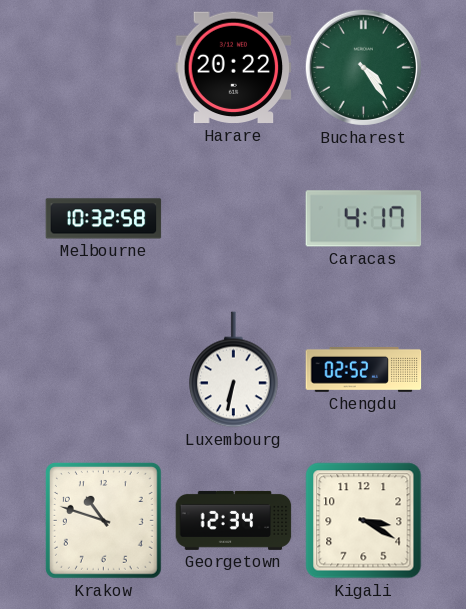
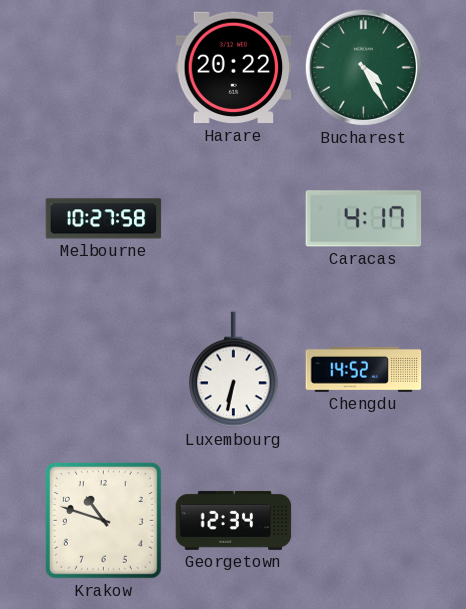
Bucharest: 4:24 -> 4:25
Melbourne: 10:32 -> 10:27
Chengdu: 02:52 -> 14:52
Kigali: 3:20 -> none
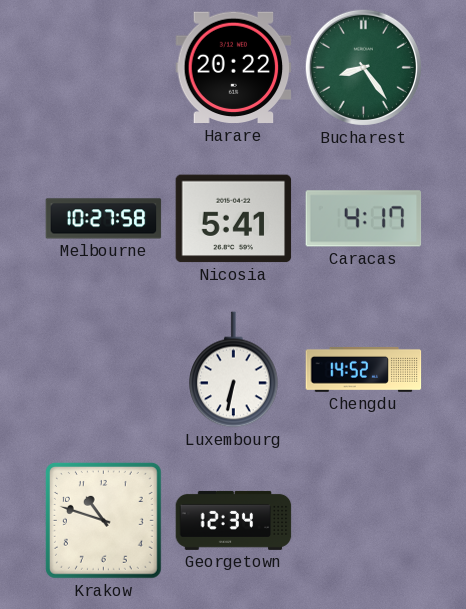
Bucharest: 4:25 -> 8:24
Nicosia: none -> 5:41
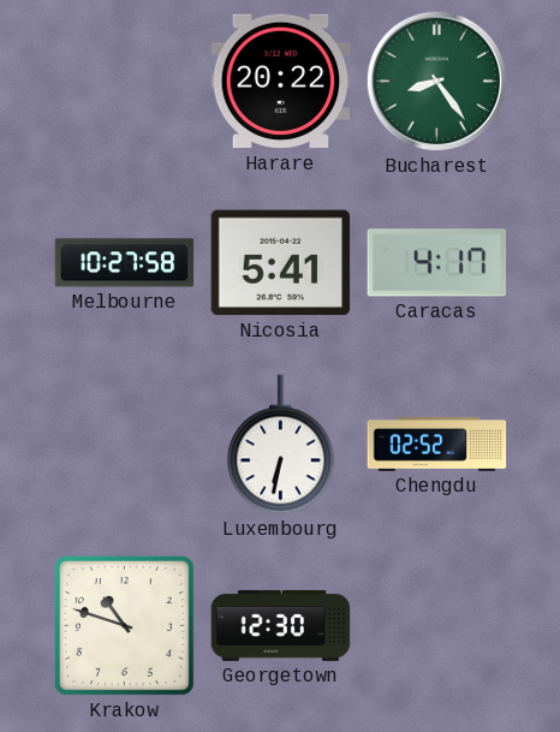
Chengdu: 14:52 -> 02:52
Georgetown: 12:34 -> 12:30
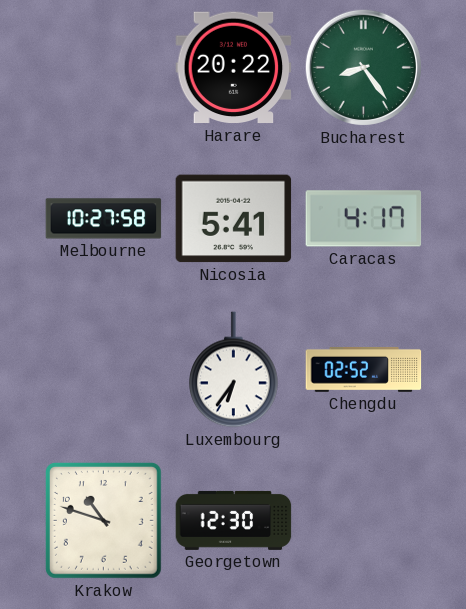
Luxembourg: 6:32 -> 6:36
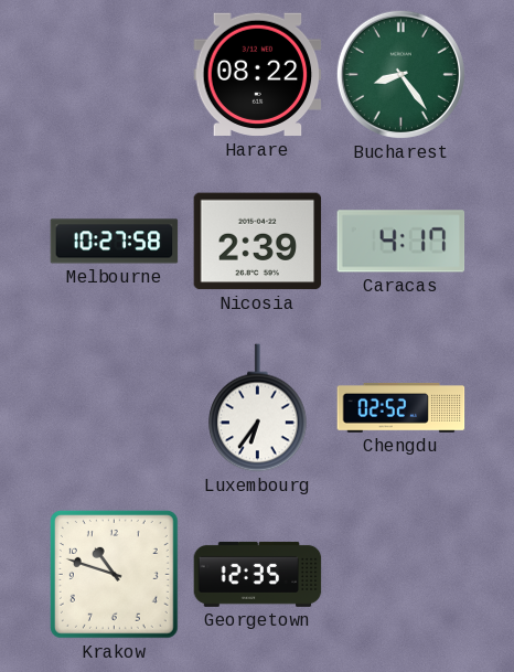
Harare: 20:22 -> 08:22
Nicosia: 5:41 -> 2:39
Georgetown: 12:30 -> 12:35
